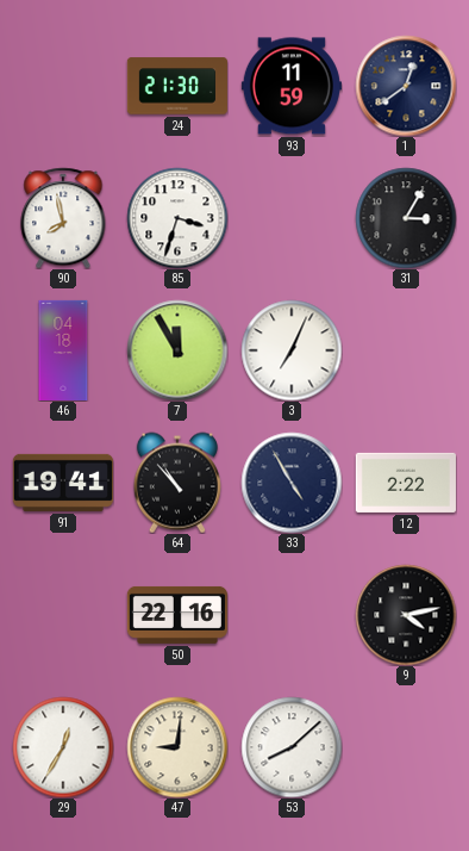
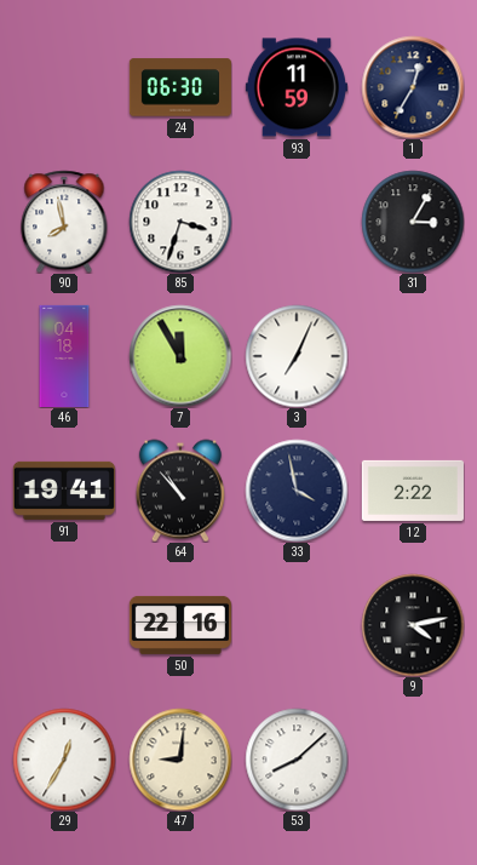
24: 21:30 -> 06:30
1: 12:39 -> 12:35
33: 4:55 -> 3:58
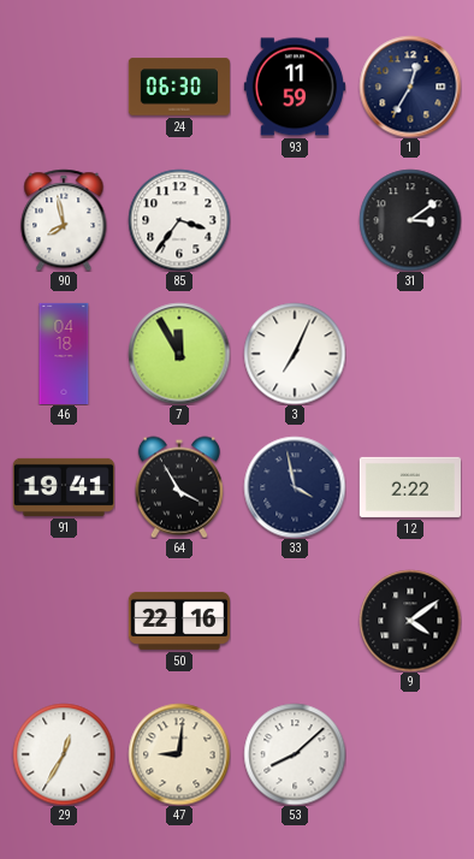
85: 3:33 -> 3:36
31: 3:05 -> 3:09
64: 10:53 -> 3:55
9: 4:13 -> 4:09
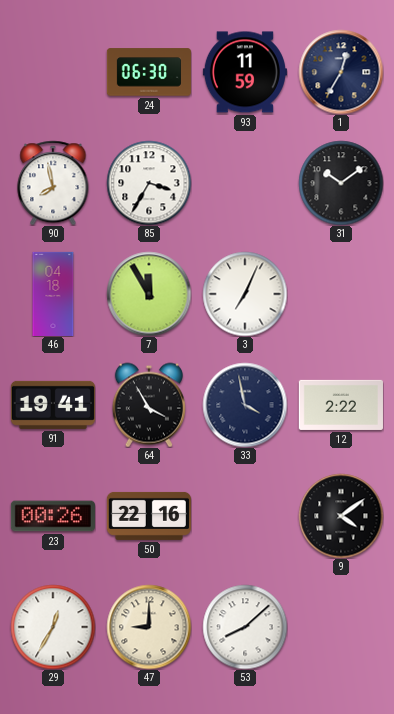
85: 3:36 -> 3:35
31: 3:09 -> 10:09
23: none -> 00:26
47: 9:01 -> 9:00
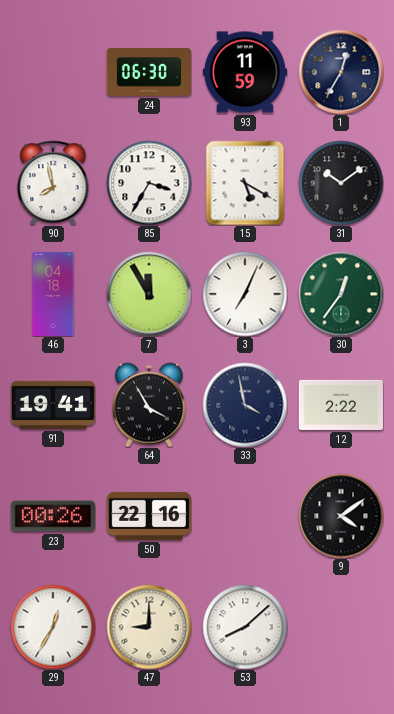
15: none -> 5:20
30: none -> 12:36
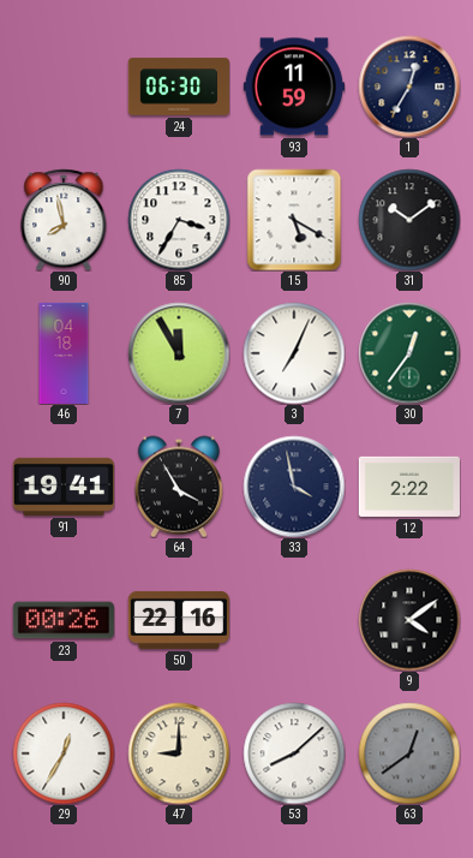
63: none -> 12:39
